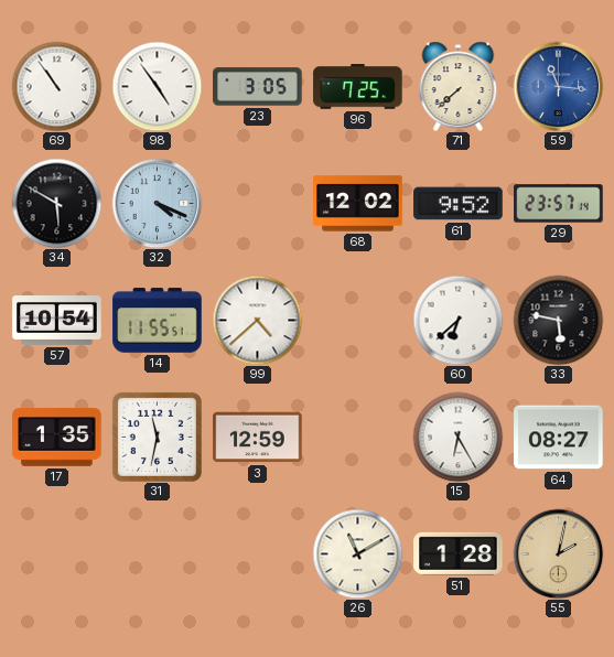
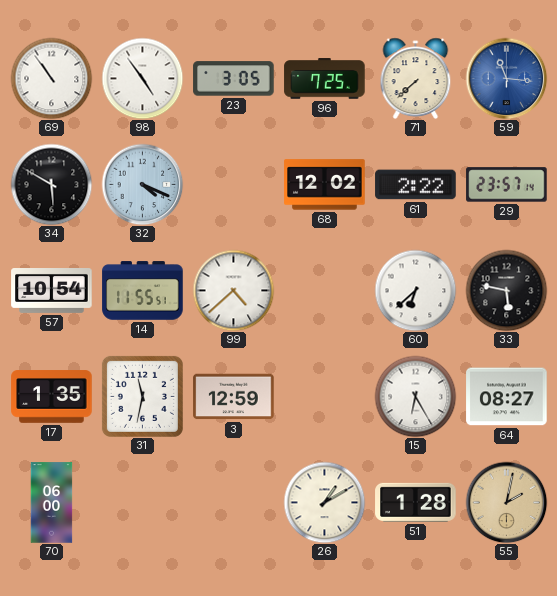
61: 9:52 -> 2:22
70: none -> 06:00
26: 11:10 -> 1:10
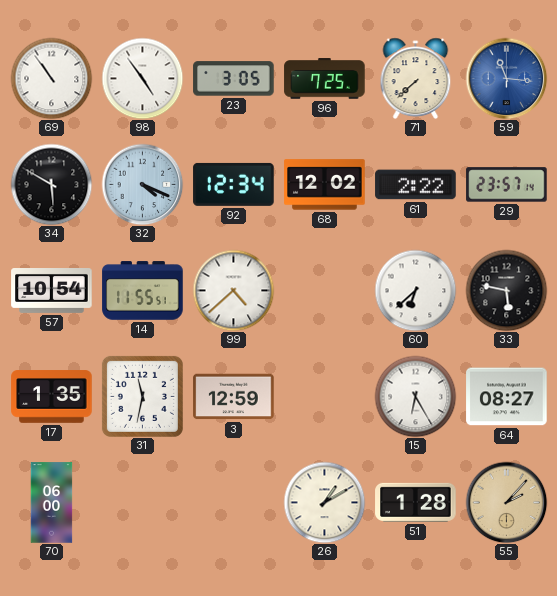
92: none -> 12:34
55: 2:02 -> 2:07
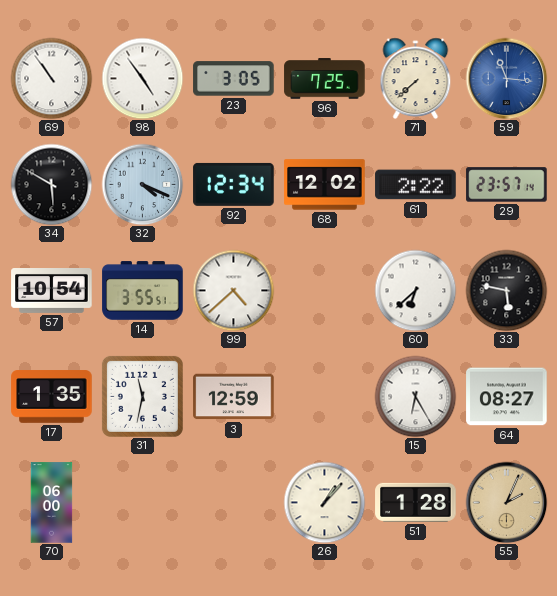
14: 11:55 -> 3:55
26: 1:10 -> 1:07
55: 2:07 -> 2:04
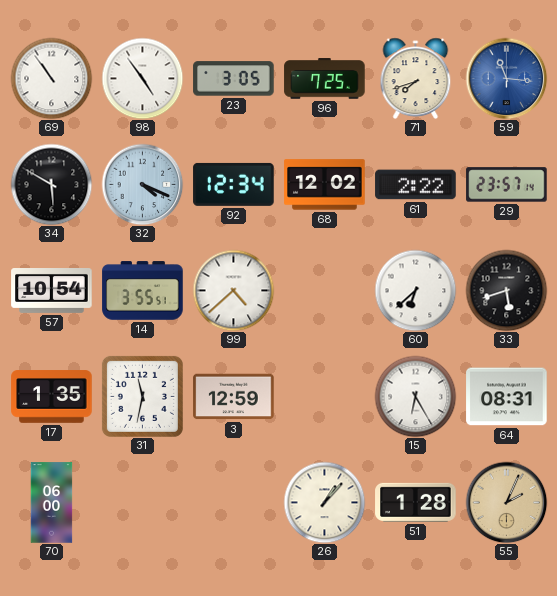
71: 7:38 -> 7:42
33: 5:47 -> 5:42
64: 08:27 -> 08:31
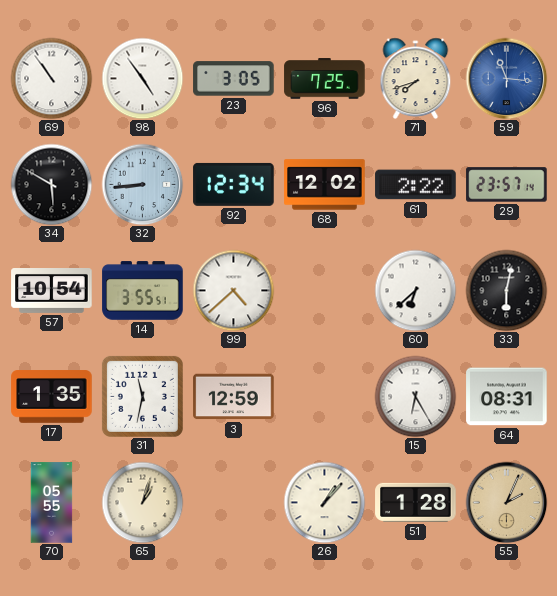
32: 4:19 -> 8:44
33: 5:42 -> 6:02
70: 06:00 -> 05:55
65: none -> 1:03
